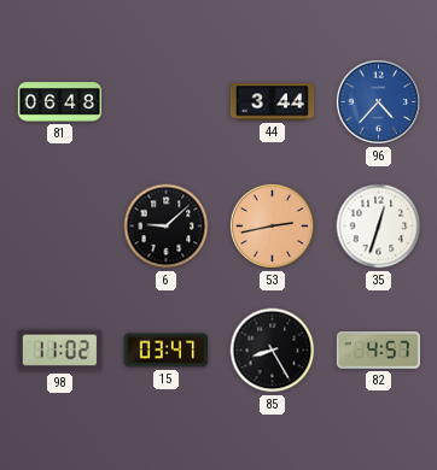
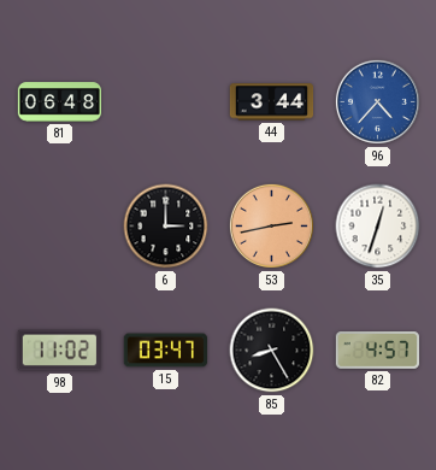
6: 9:08 -> 3:00
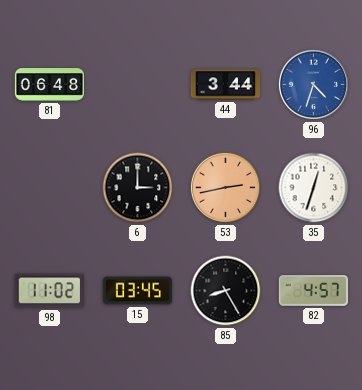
96: 4:37 -> 4:33
15: 03:47 -> 03:45
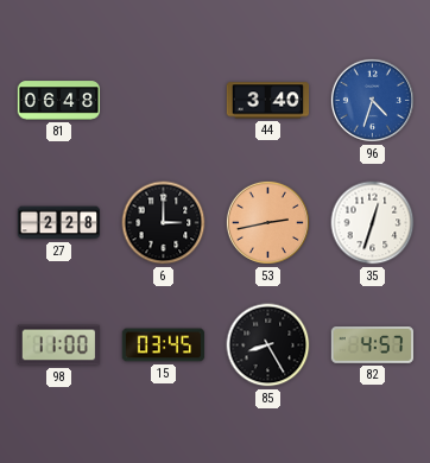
44: 3:44 -> 3:40
27: none -> 2:28
98: 11:02 -> 11:00
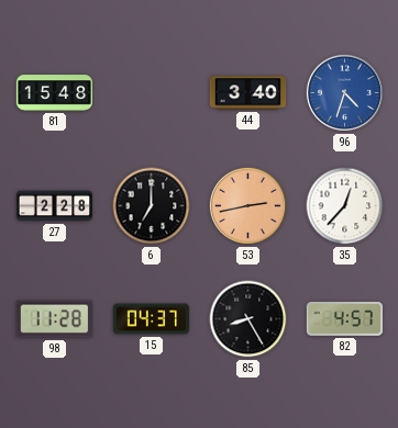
81: 06:48 -> 15:48
6: 3:00 -> 7:00
35: 12:33 -> 12:37
98: 11:00 -> 11:28
15: 03:45 -> 04:37
